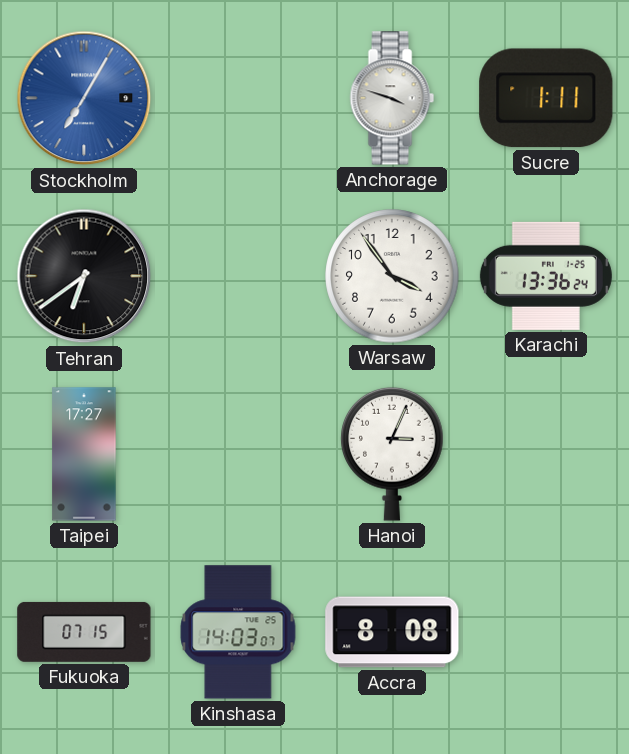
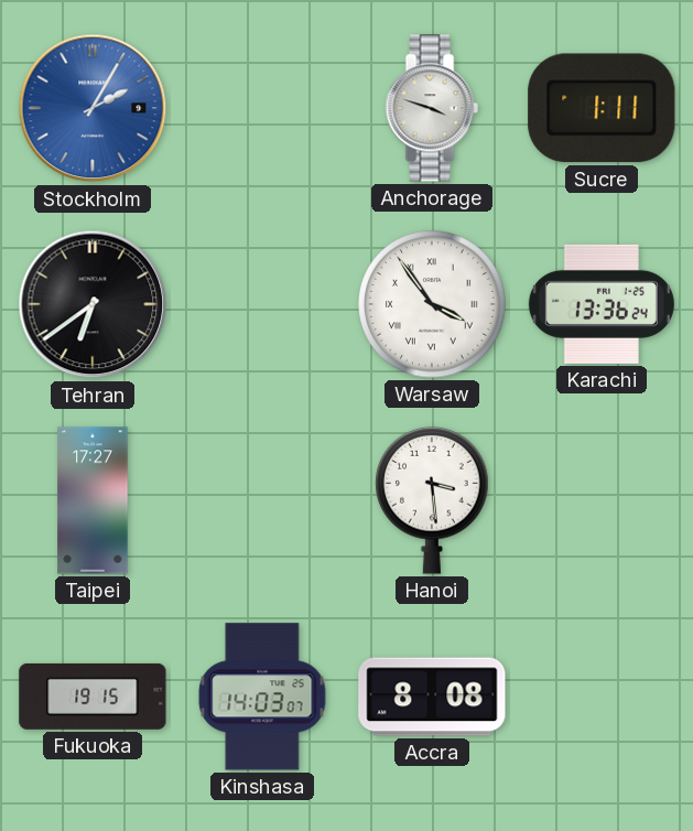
Stockholm: 7:05 -> 2:05
Warsaw numerals: Arabic -> Roman
Hanoi: 3:04 -> 3:29
Fukuoka: 07:15 -> 19:15
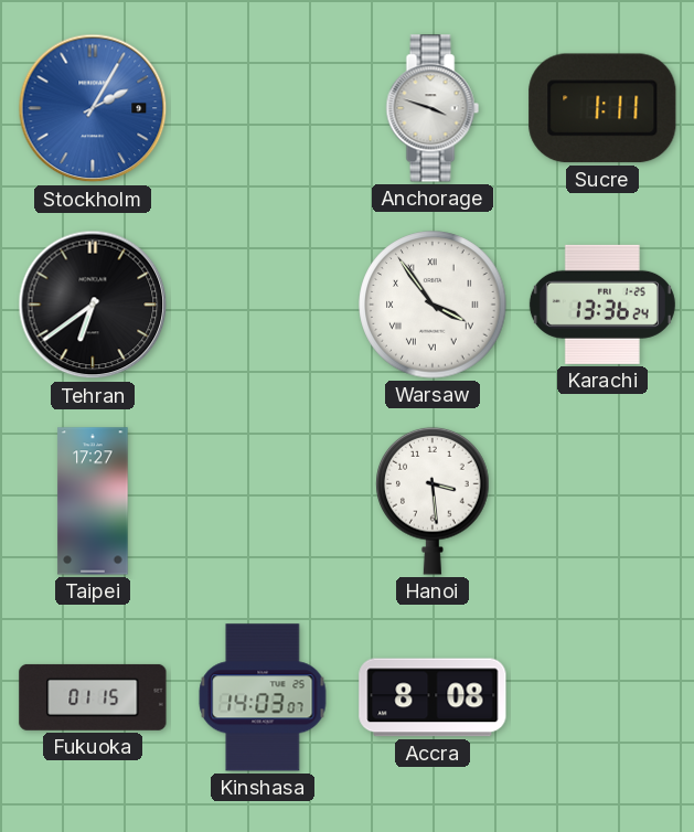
Fukuoka: 19:15 -> 01:15
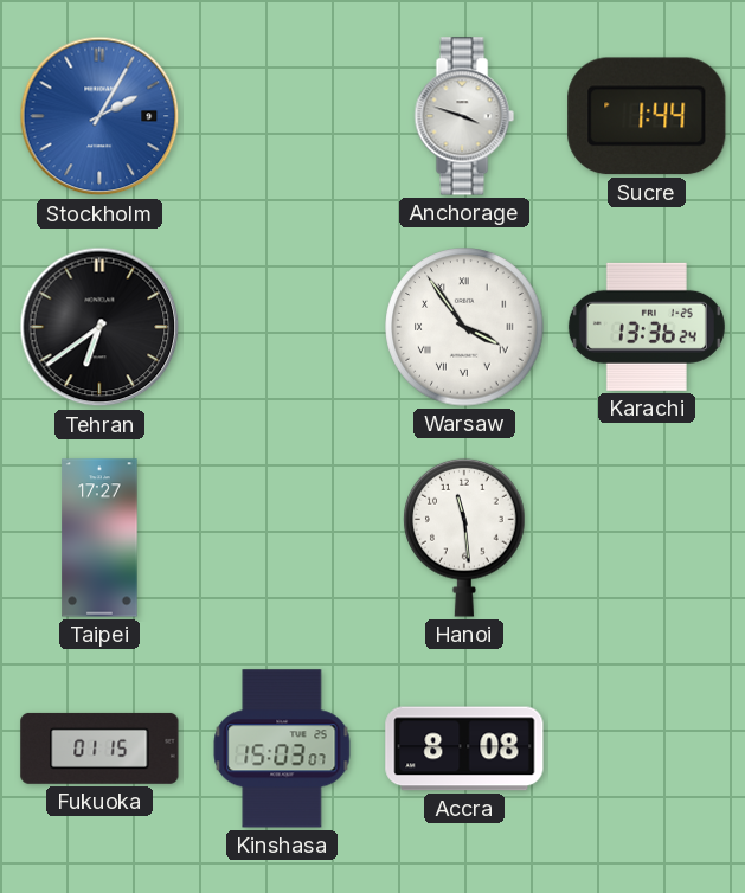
Sucre: 1:11 -> 1:44
Hanoi: 3:29 -> 11:29
Kinshasa: 14:03 -> 15:03
